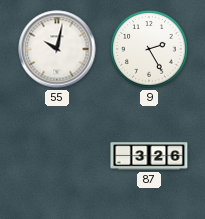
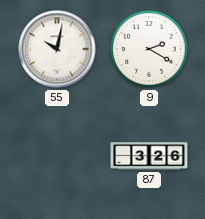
9: 2:25 -> 2:20
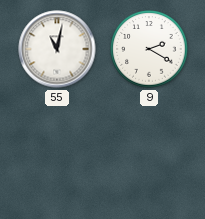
55: 10:02 -> 11:02
87: 3:26 -> none
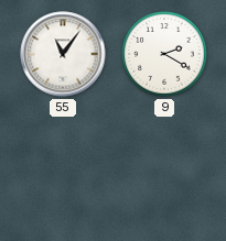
55: 11:02 -> 11:06
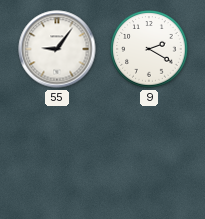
55: 11:06 -> 9:06
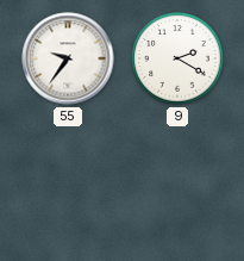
55: 9:06 -> 9:36
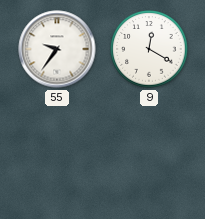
9: 2:20 -> 12:20
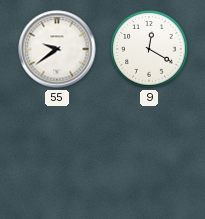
55: 9:36 -> 9:39
